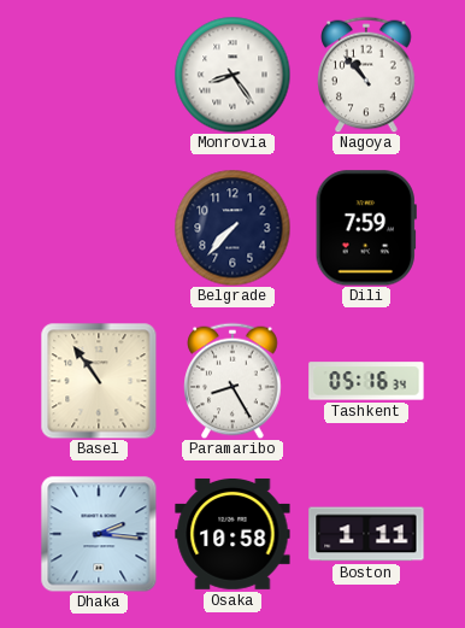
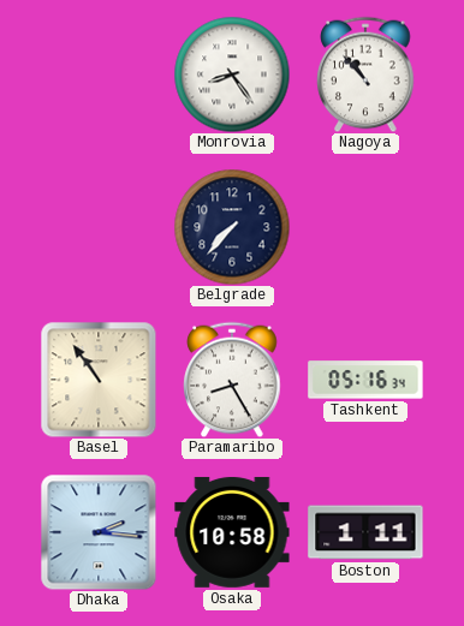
Dili: 7:59 -> none
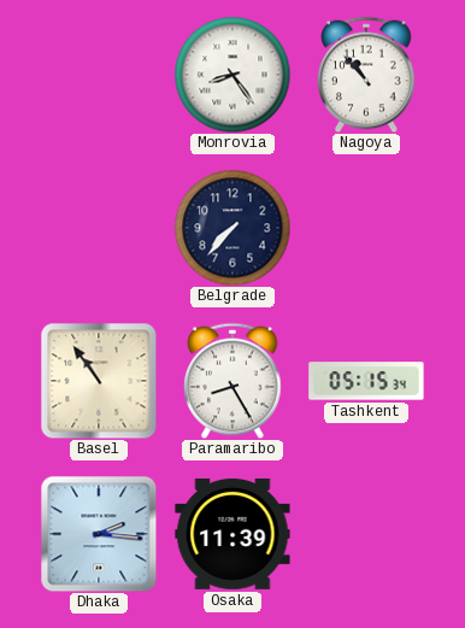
Tashkent: 05:16 -> 05:15
Osaka: 10:58 -> 11:39
Boston: 1:11 -> none
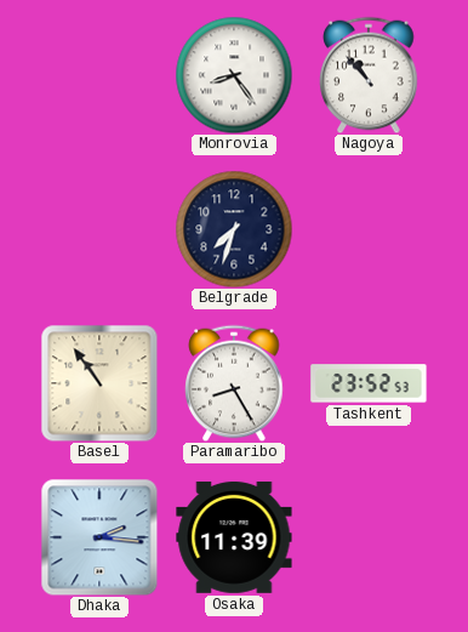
Belgrade: 7:37 -> 7:33
Tashkent: 05:15 -> 23:52
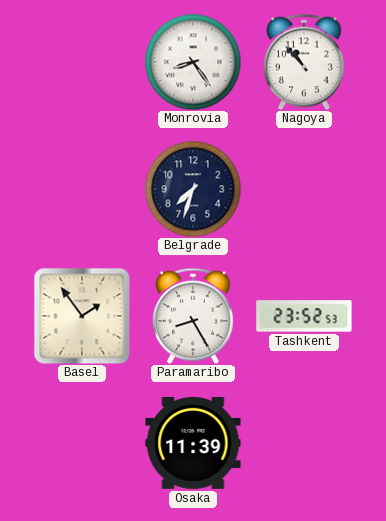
Basel: 10:54 -> 1:54
Dhaka: 2:16 -> none
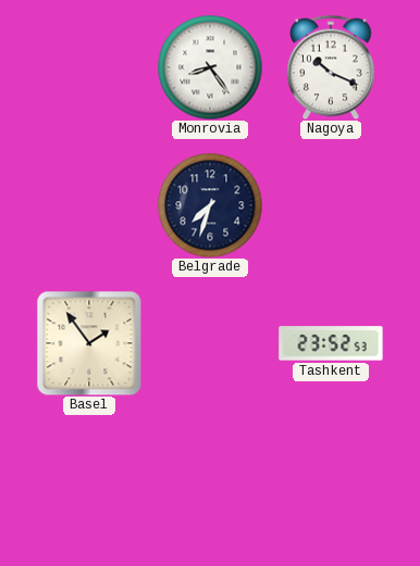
Nagoya: 10:53 -> 10:19
Paramaribo: 8:25 -> none
Osaka: 11:39 -> none
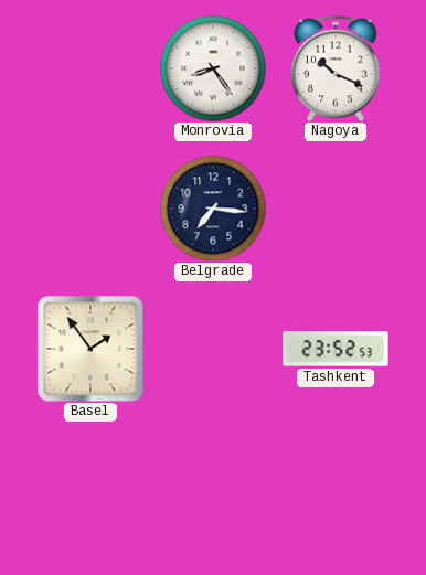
Belgrade: 7:33 -> 7:16
